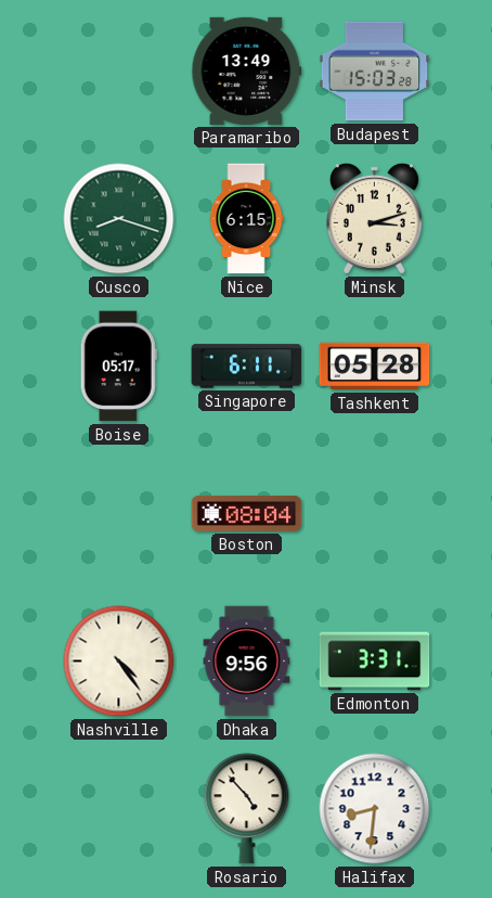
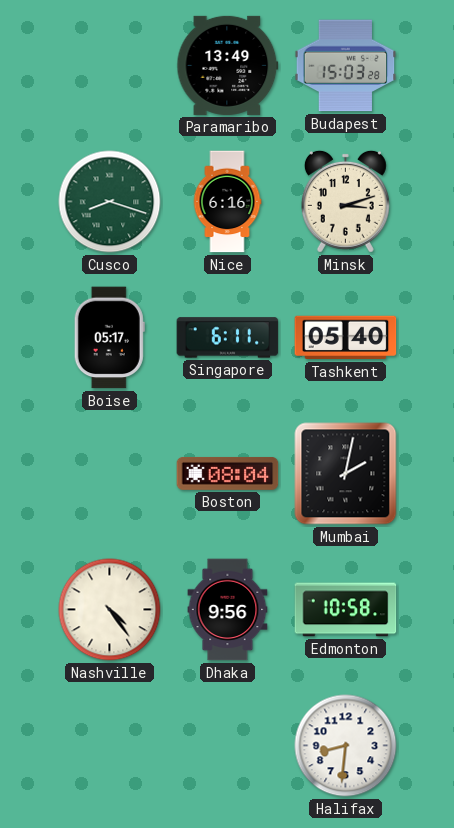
Nice: 6:15 -> 6:16
Tashkent: 05:28 -> 05:40
Mumbai: none -> 2:02
Edmonton: 3:31 -> 10:58
Rosario: 4:53 -> none
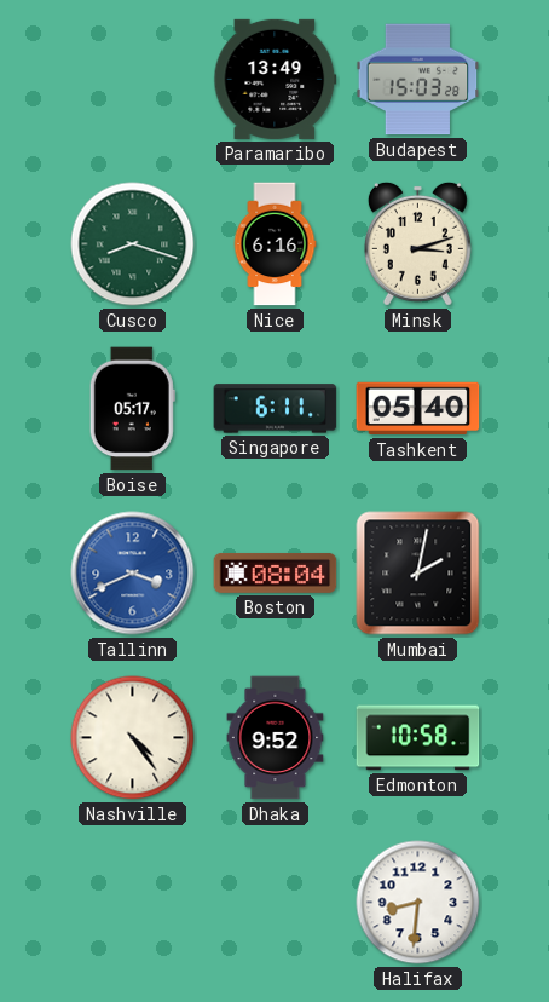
Tallinn: none -> 3:41
Dhaka: 9:56 -> 9:52
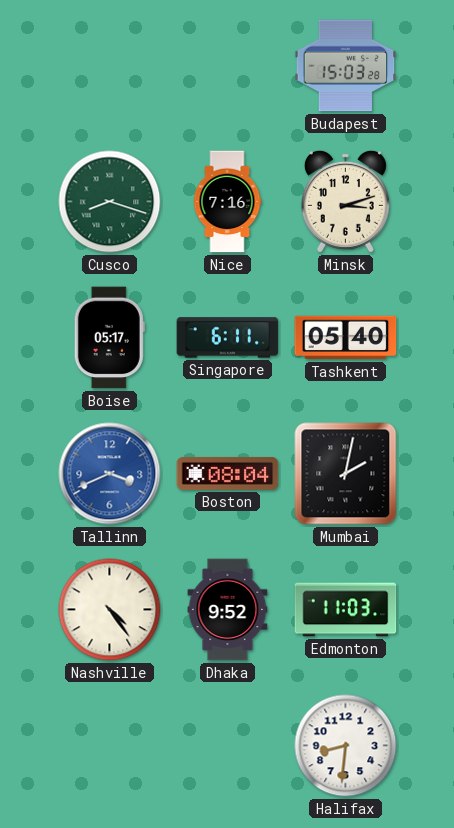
Paramaribo: 13:49 -> none
Nice: 6:16 -> 7:16
Edmonton: 10:58 -> 11:03
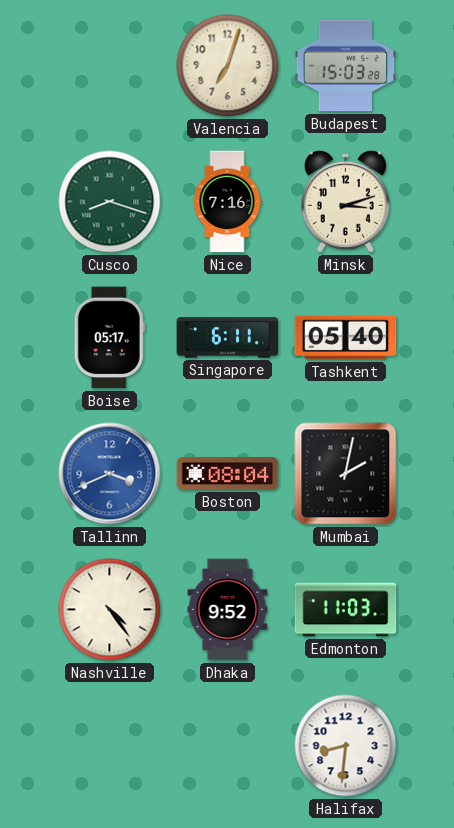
Valencia: none -> 7:03
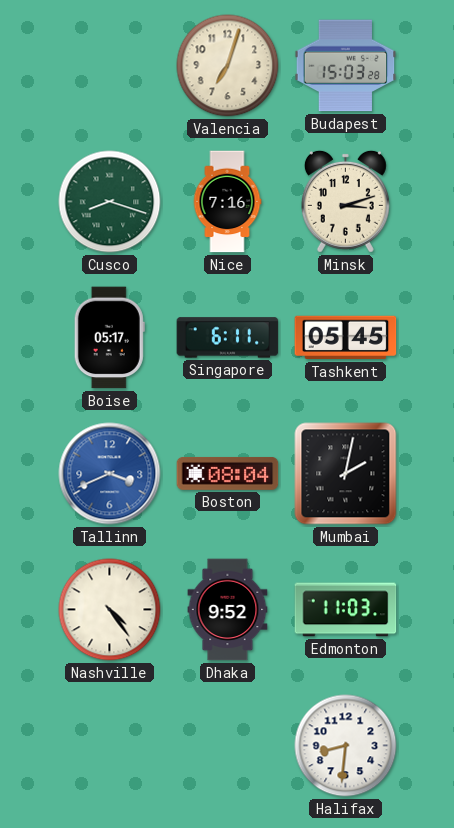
Tashkent: 05:40 -> 05:45
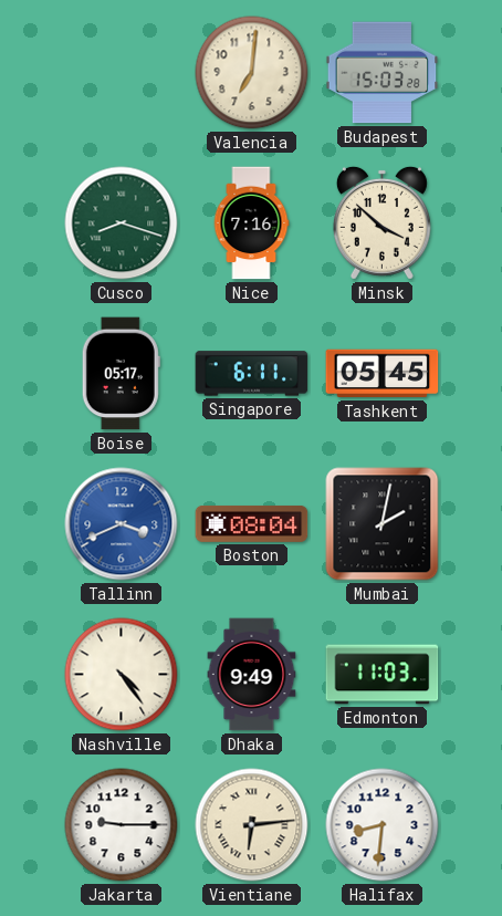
Valencia: 7:03 -> 7:01
Minsk: 3:12 -> 3:52
Dhaka: 9:52 -> 9:49
Jakarta: none -> 9:15
Vientiane: none -> 6:14
